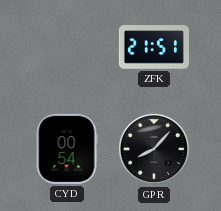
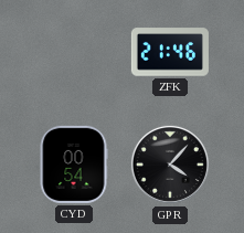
ZFK: 21:51 -> 21:46
GPR: 8:07 -> 4:07
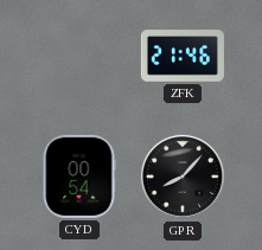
GPR: 4:07 -> 8:07
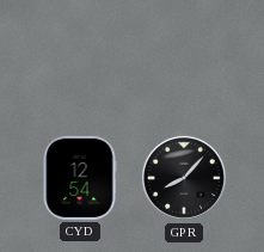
ZFK: 21:46 -> none
CYD: 00:54 -> 12:54
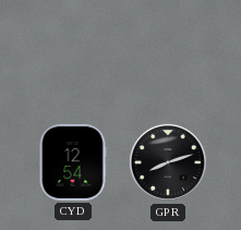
GPR: 8:07 -> 8:12
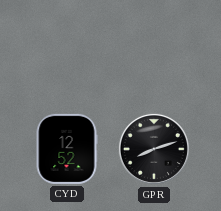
CYD: 12:54 -> 12:52
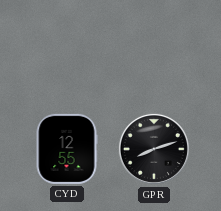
CYD: 12:52 -> 12:55
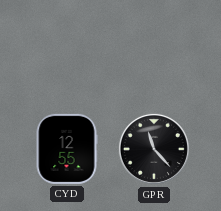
GPR: 8:12 -> 11:23
